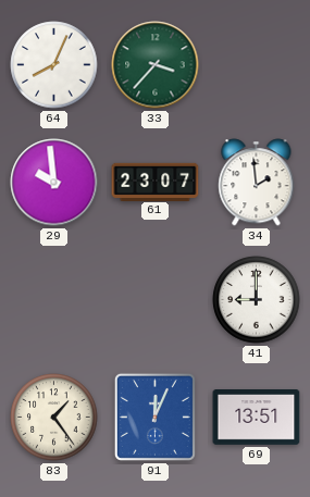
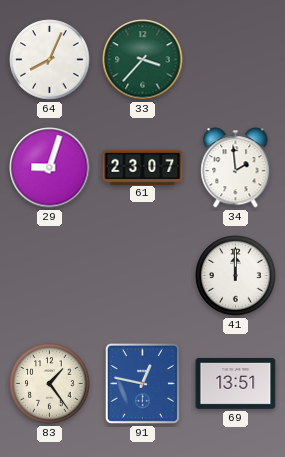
29: 9:59 -> 9:03
41: 9:00 -> 12:00
91: 12:04 -> 12:47
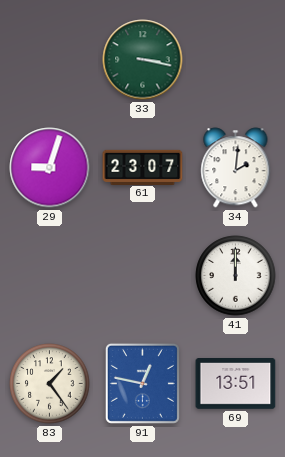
64: 8:04 -> none
33: 3:37 -> 3:17
34: 1:59 -> 2:01
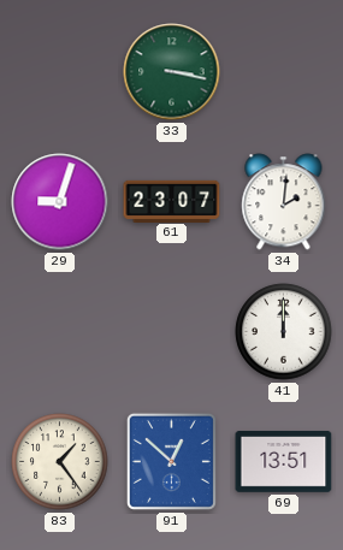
91: 12:47 -> 12:52
